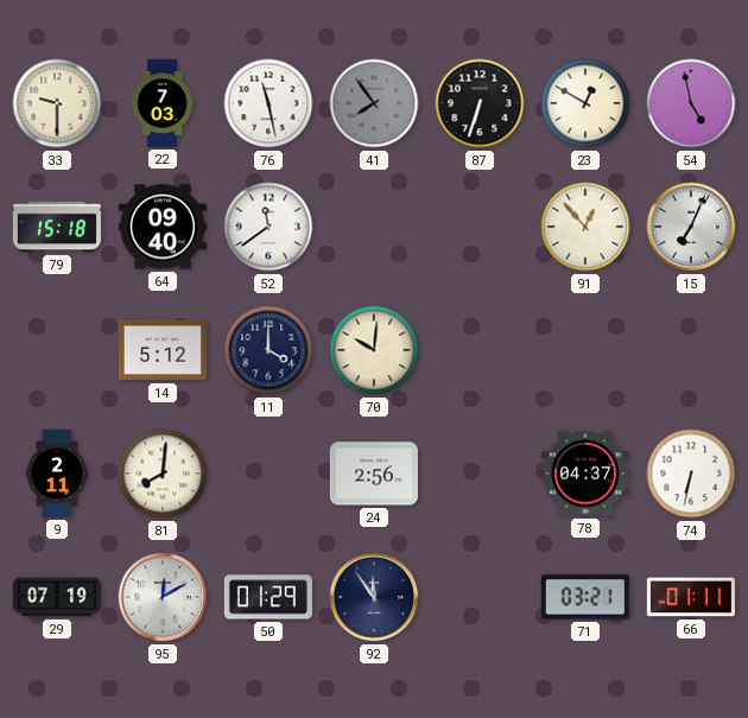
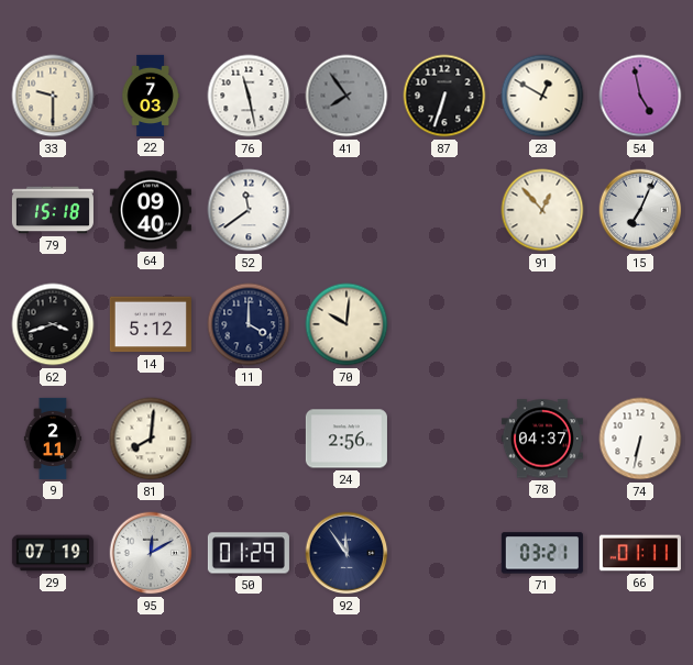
62: none -> 3:42
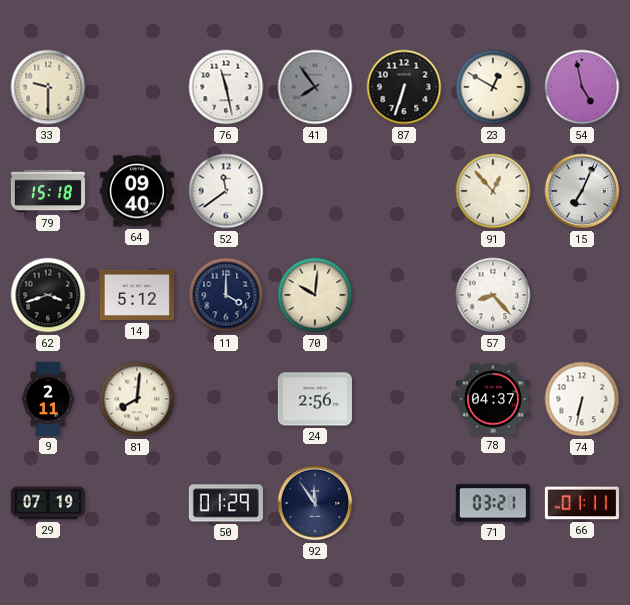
22: 7:03 -> none
57: none -> 8:23
95: 12:10 -> none
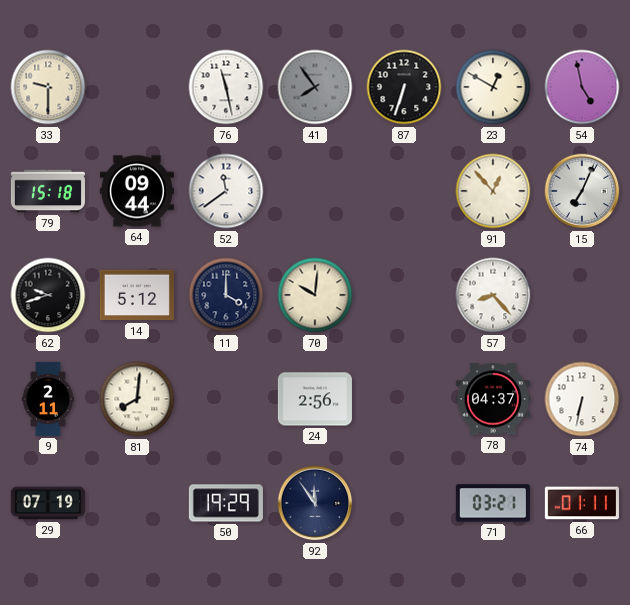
64: 09:40 -> 09:44
62: 3:42 -> 9:42
50: 01:29 -> 19:29
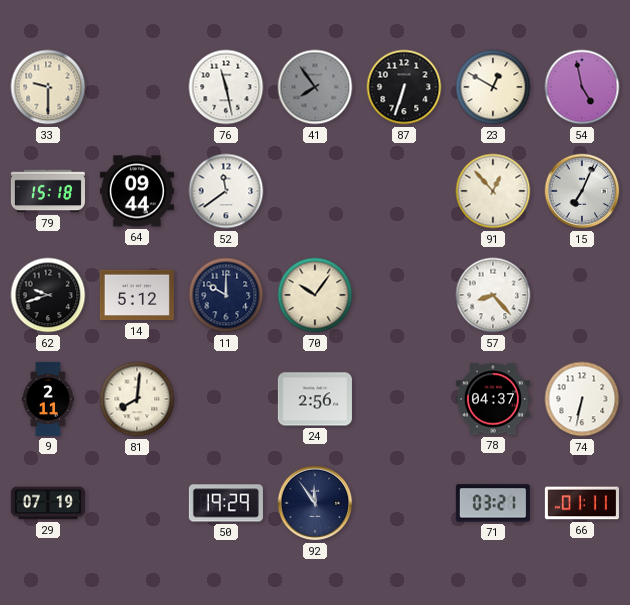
11: 4:00 -> 10:00
70: 10:01 -> 10:06
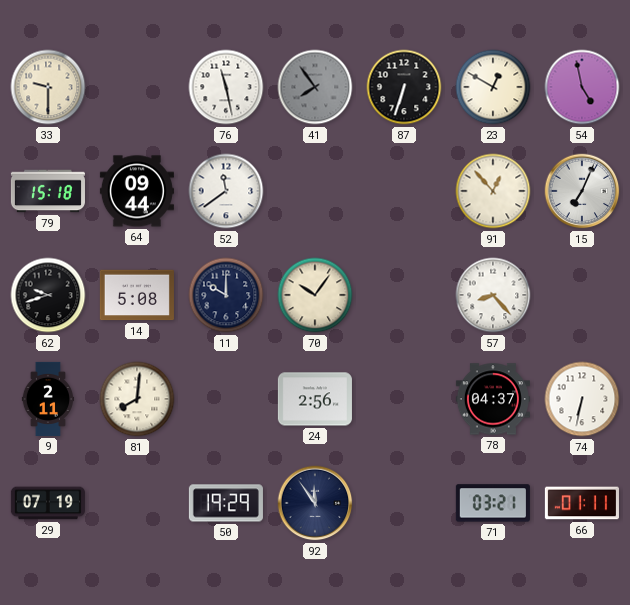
14: 5:12 -> 5:08
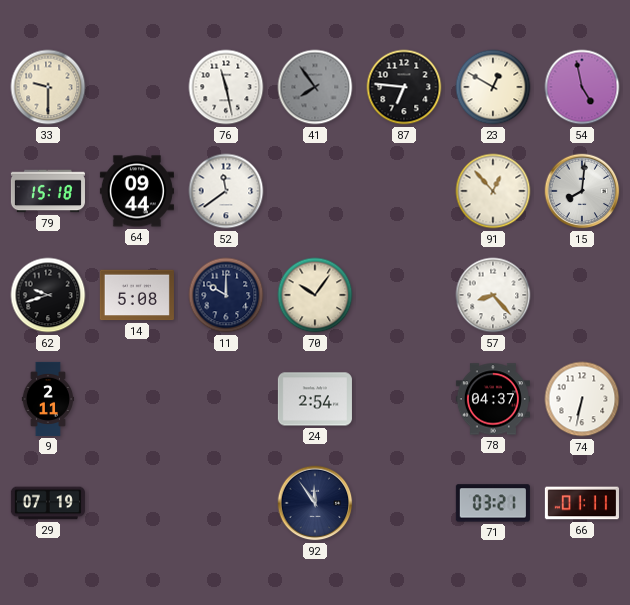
87: 6:33 -> 6:46
15: 7:04 -> 8:01
81: 8:01 -> none
24: 2:56 -> 2:54
50: 19:29 -> none
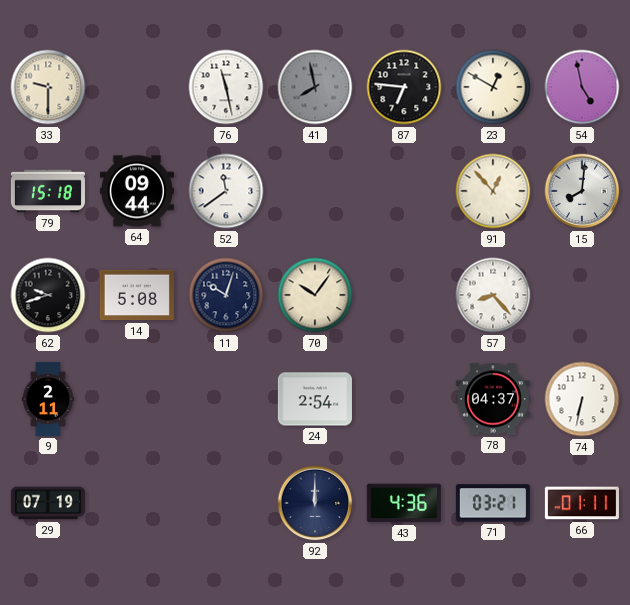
41: 7:54 -> 7:58
11: 10:00 -> 10:03
92: 11:54 -> 12:00
43: none -> 4:36
